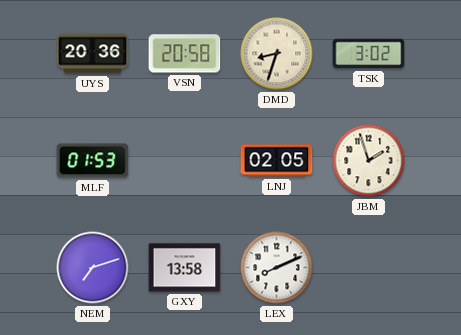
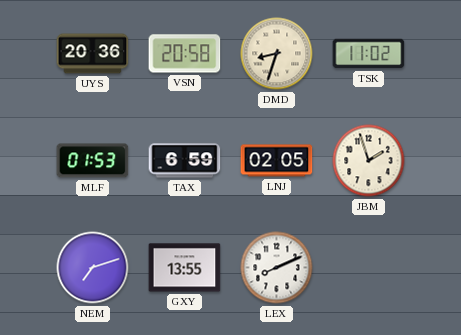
TSK: 3:02 -> 11:02
TAX: none -> 6:59
GXY: 13:58 -> 13:55
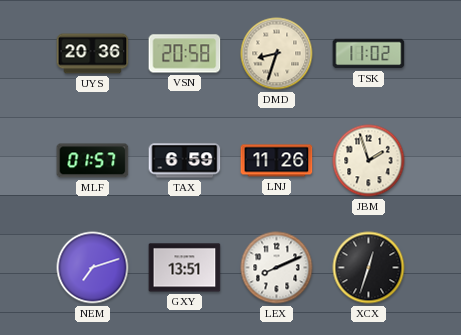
MLF: 01:53 -> 01:57
LNJ: 02:05 -> 11:26
GXY: 13:55 -> 13:51
XCX: none -> 12:33
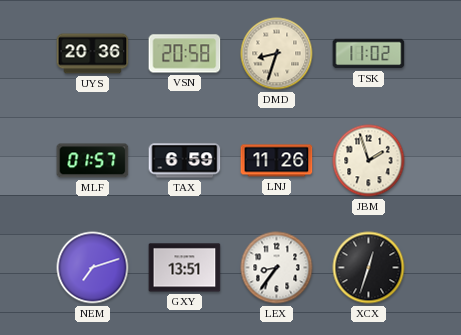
LEX: 8:11 -> 8:36
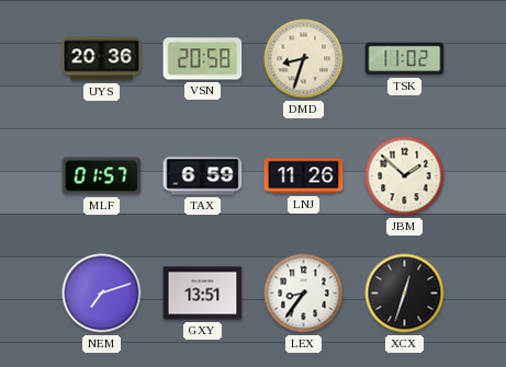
JBM: 1:57 -> 1:52
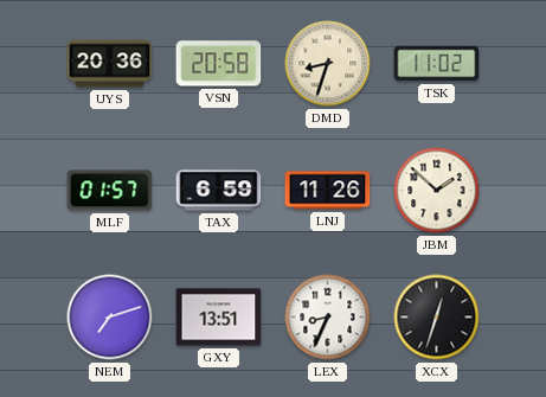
LEX: 8:36 -> 8:34
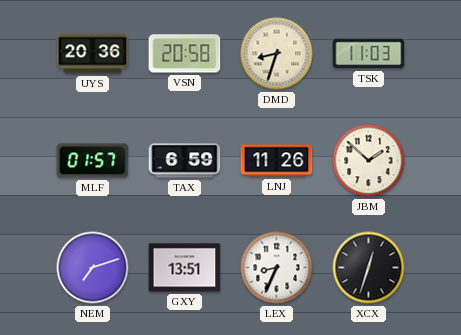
TSK: 11:02 -> 11:03
